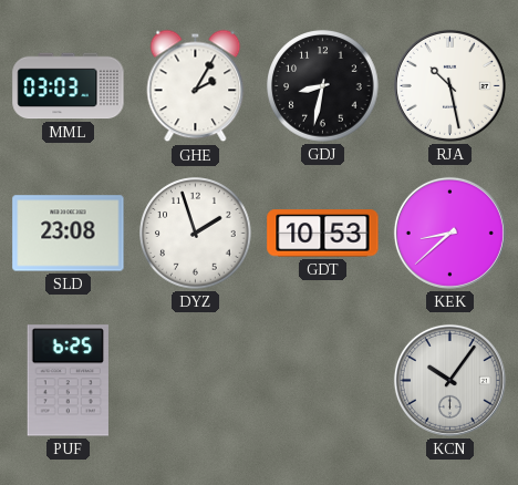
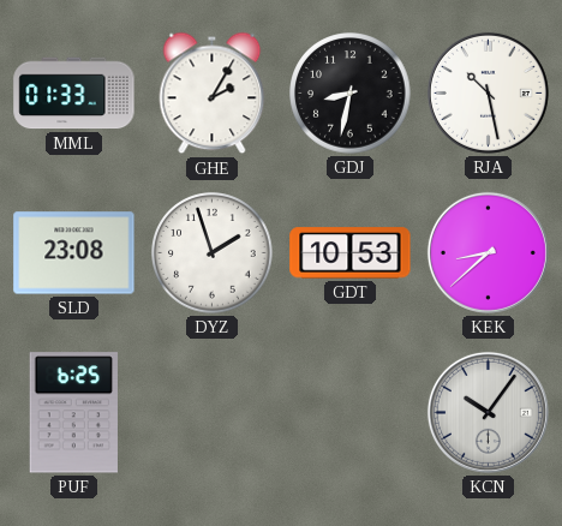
MML: 03:03 -> 01:33
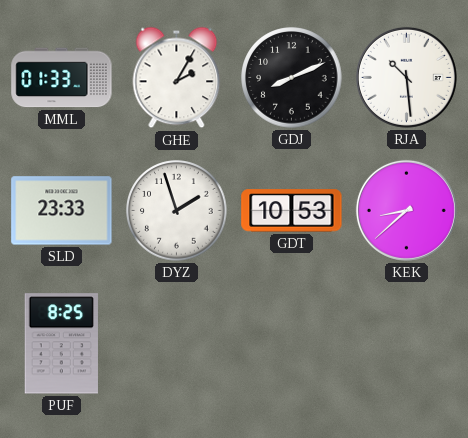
GDJ: 8:32 -> 8:11
RJA: 10:28 -> 10:29
SLD: 23:08 -> 23:33
PUF: 6:25 -> 8:25
KCN: 10:06 -> none
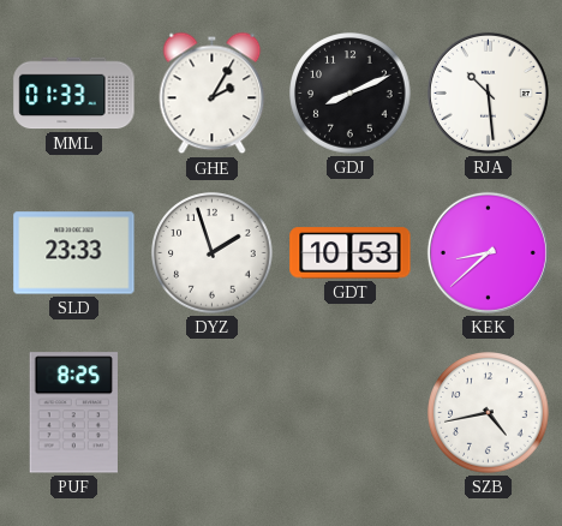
SZB: none -> 4:43
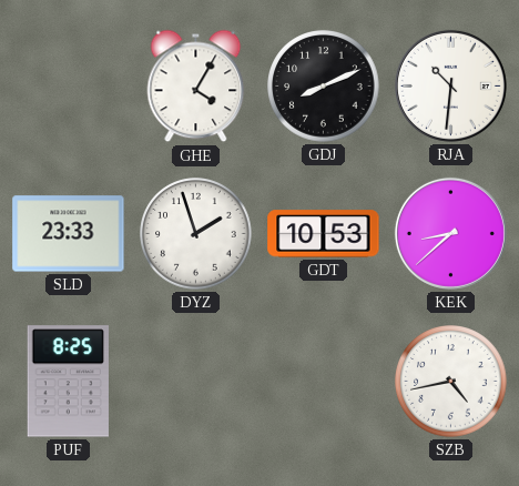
MML: 01:33 -> none
GHE: 2:05 -> 4:05
RJA: 10:29 -> 10:31
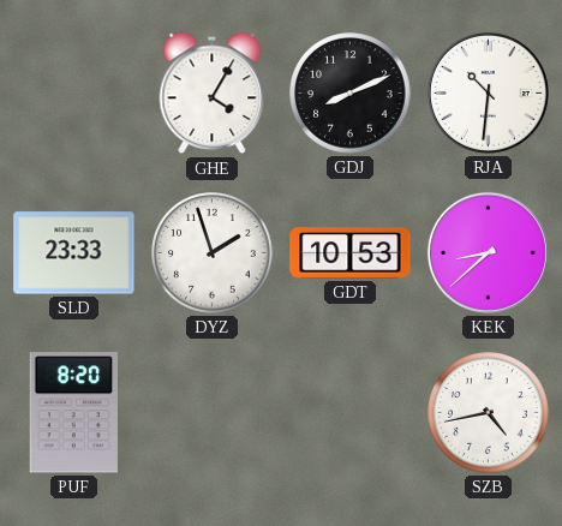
PUF: 8:25 -> 8:20
